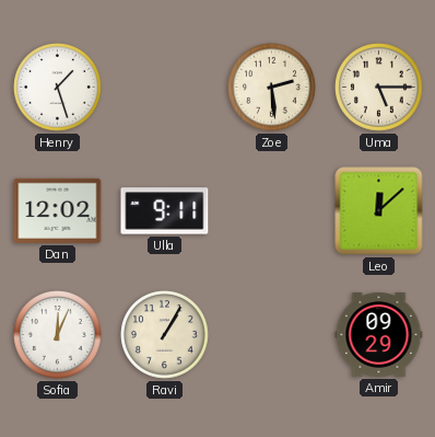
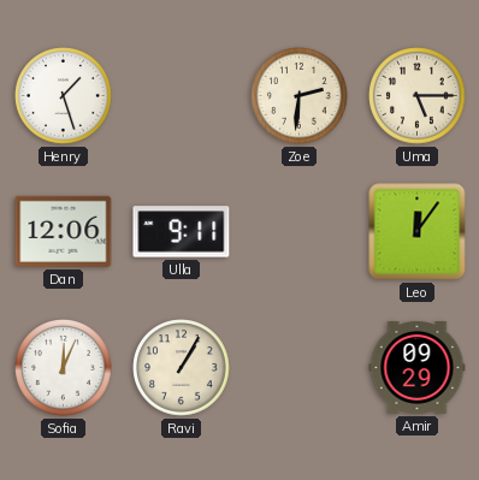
Zoe: 2:29 -> 2:31
Dan: 12:02 -> 12:06
Leo: 12:08 -> 12:06
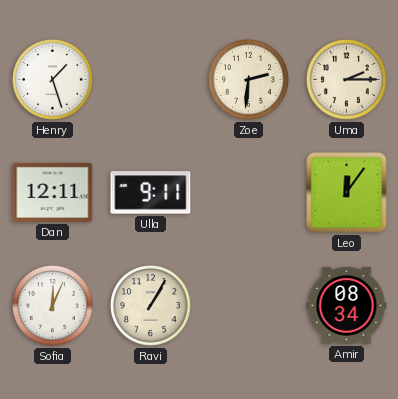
Uma: 5:15 -> 2:15
Dan: 12:06 -> 12:11
Amir: 09:29 -> 08:34
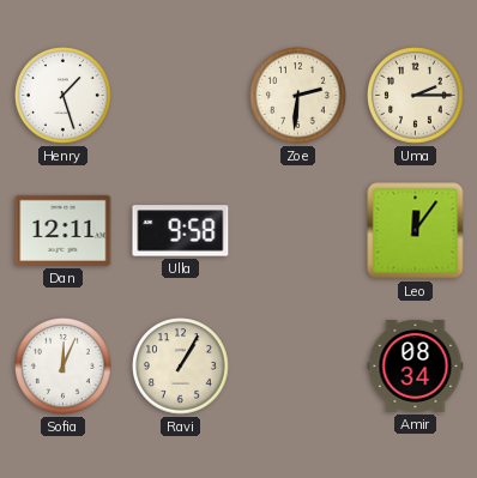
Ulla: 9:11 -> 9:58
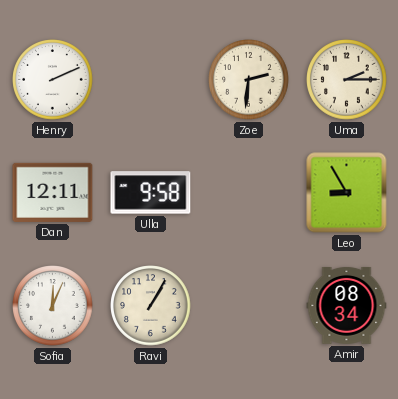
Henry: 1:27 -> 2:11
Leo: 12:06 -> 8:55
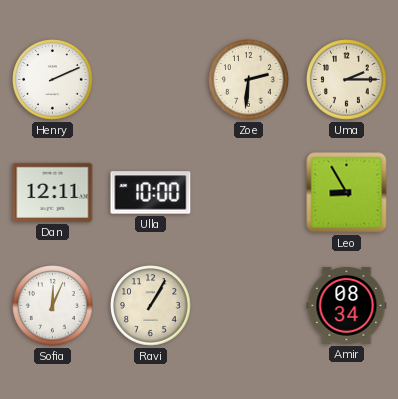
Ulla: 9:58 -> 10:00
